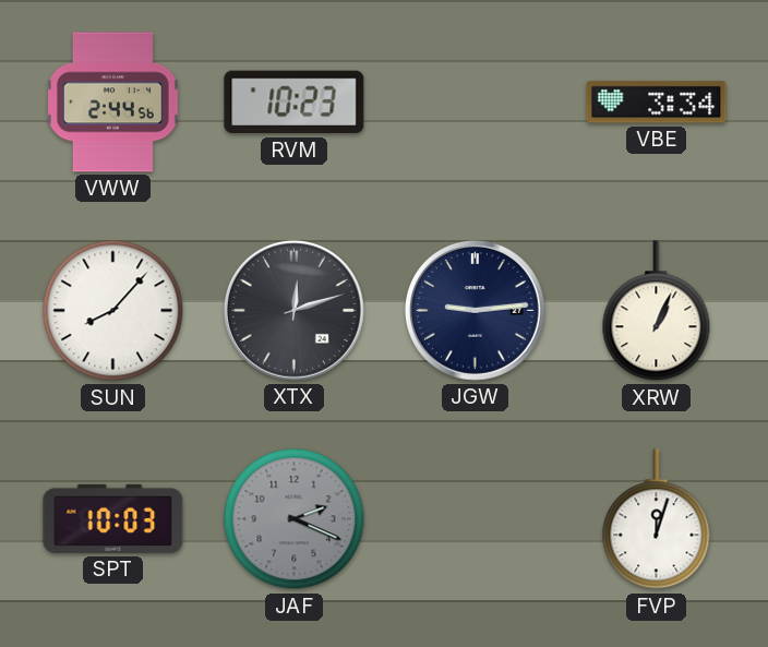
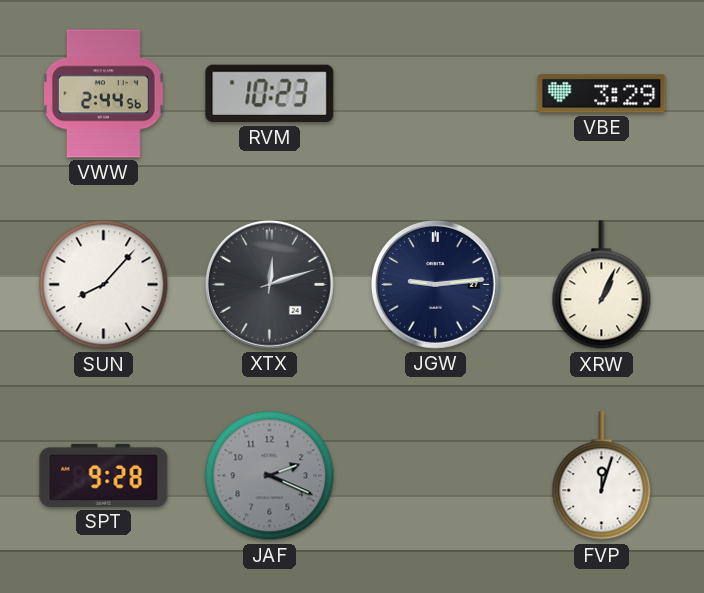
VBE: 3:34 -> 3:29
SPT: 10:03 -> 9:28
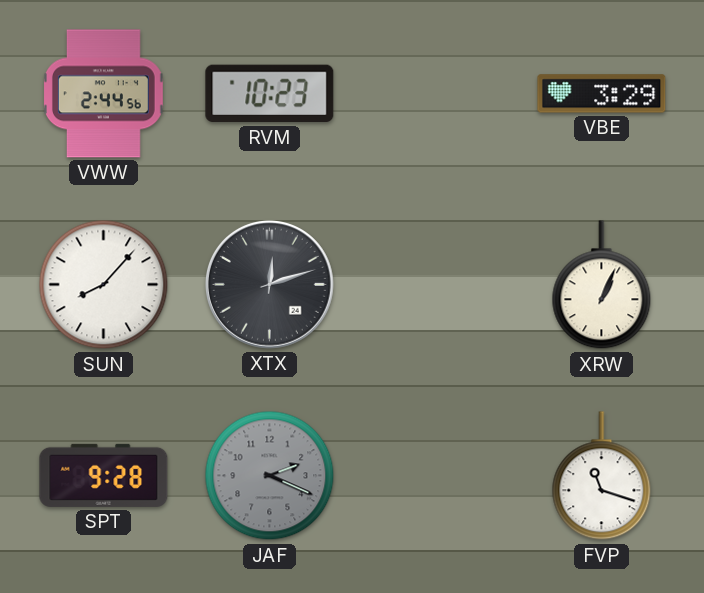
JGW: 9:14 -> none
FVP: 12:03 -> 11:18
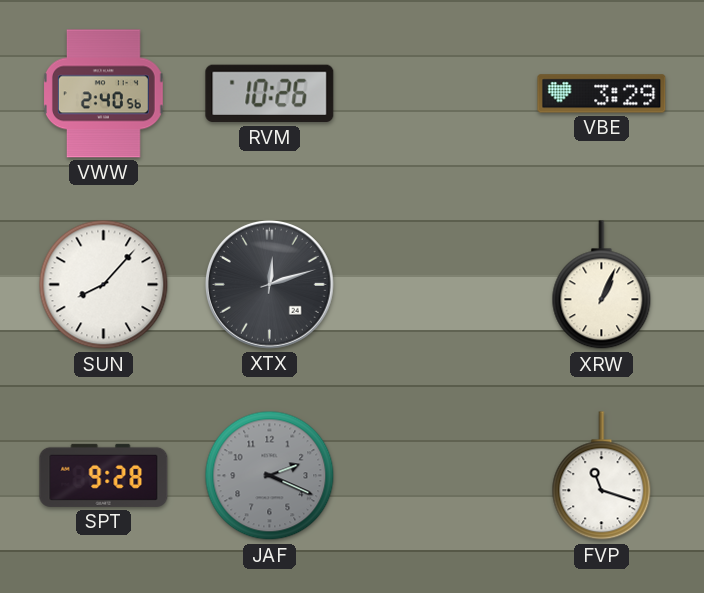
VWW: 2:44 -> 2:40
RVM: 10:23 -> 10:26
